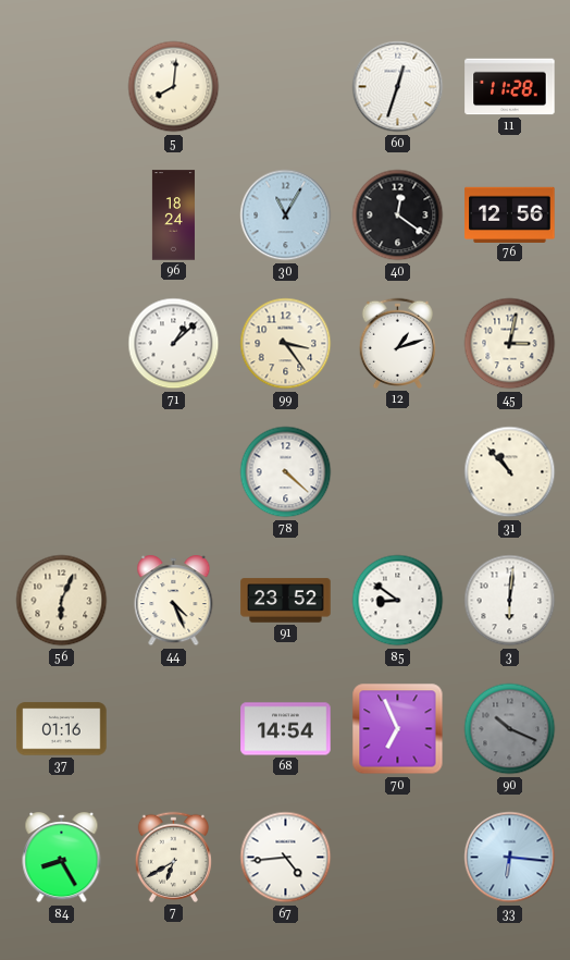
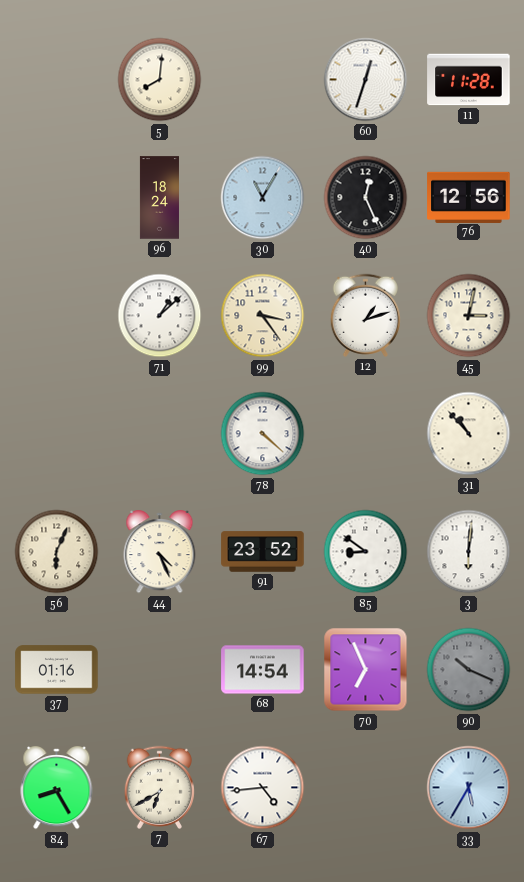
40: 12:21 -> 12:26
33: 6:16 -> 5:35
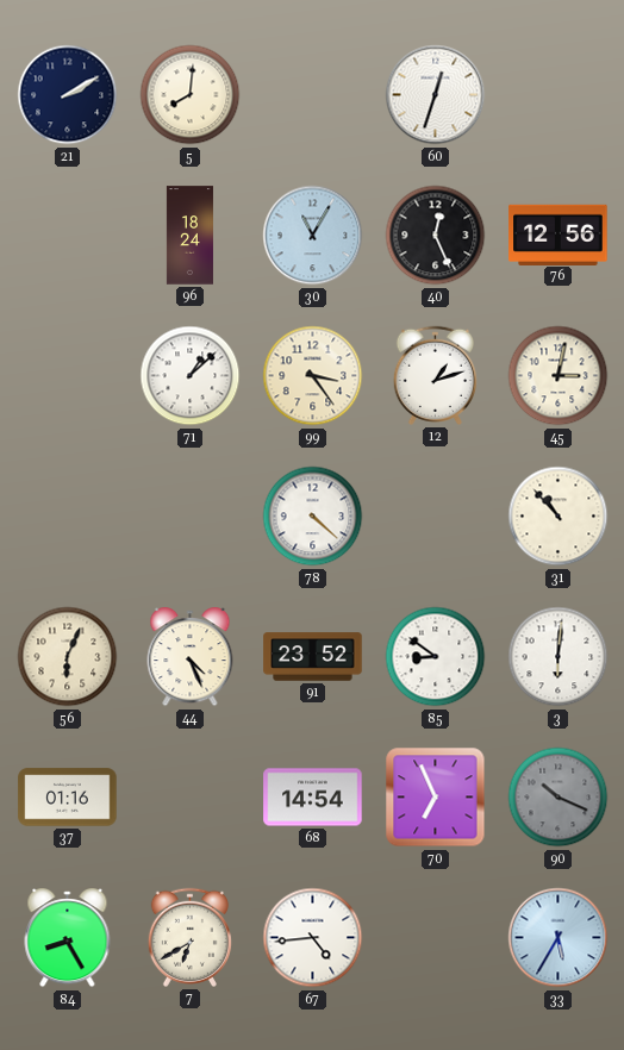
21: none -> 2:10
11: 11:28 -> none
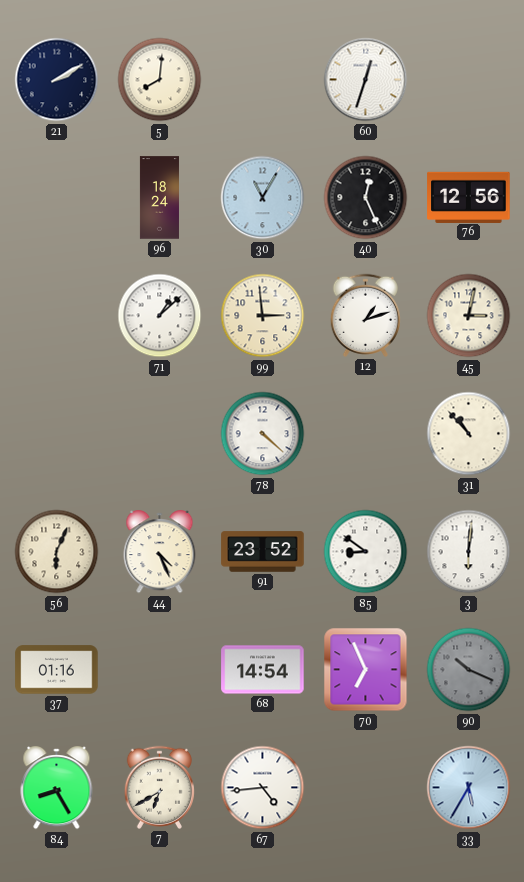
99: 3:24 -> 2:59
